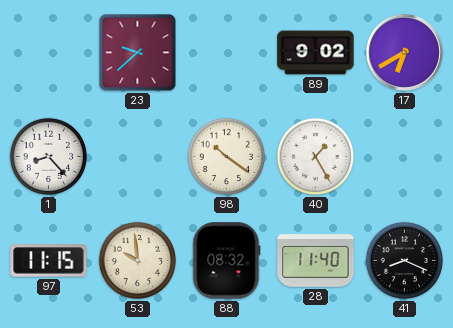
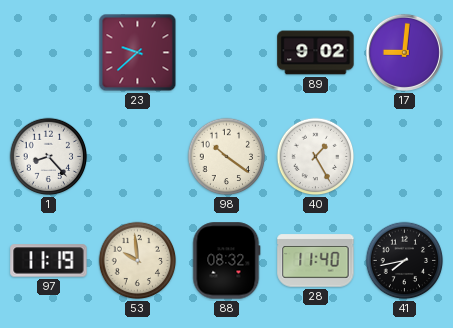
17: 6:40 -> 9:01
97: 11:15 -> 11:19
41: 8:19 -> 7:43
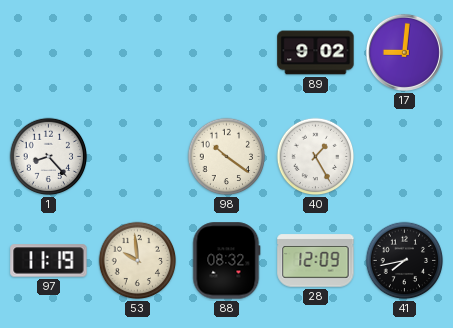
23: 9:38 -> none
28: 11:40 -> 12:09
